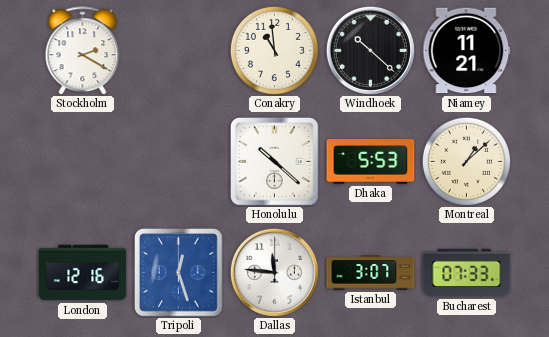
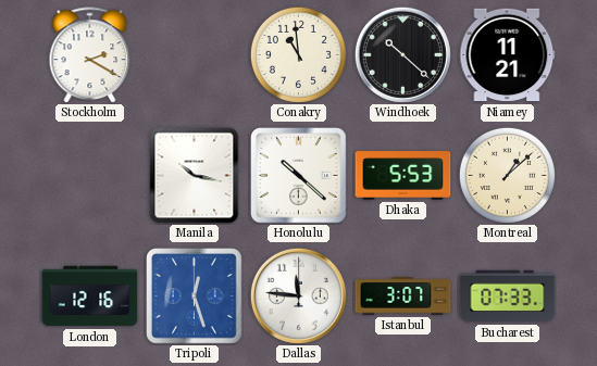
Manila: none -> 10:17
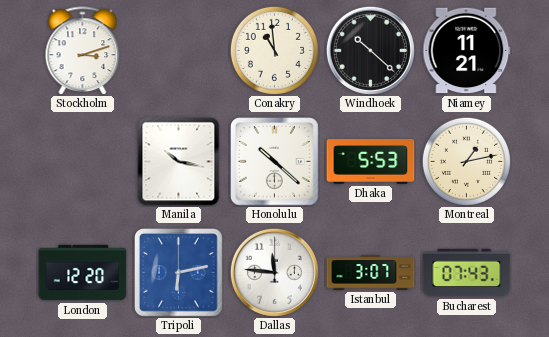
Stockholm: 2:20 -> 3:12
Montreal: 1:08 -> 1:13
London: 12:16 -> 12:20
Tripoli: 12:27 -> 6:13
Bucharest: 07:33 -> 07:43
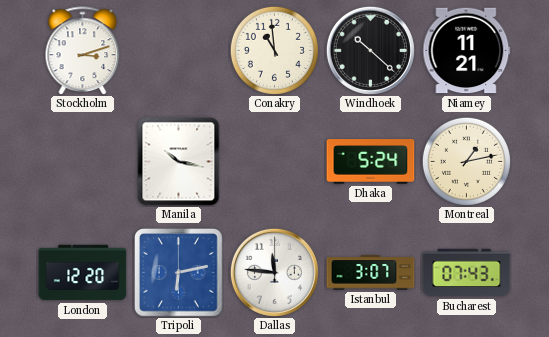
Honolulu: 10:22 -> none
Dhaka: 5:53 -> 5:24
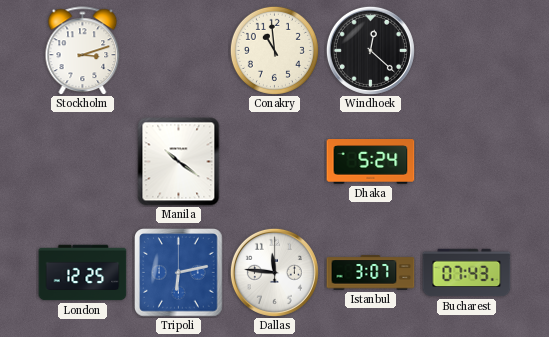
Windhoek: 10:22 -> 12:22
Niamey: 11:21 -> none
Manila: 10:17 -> 10:21
Montreal: 1:13 -> none
London: 12:20 -> 12:25
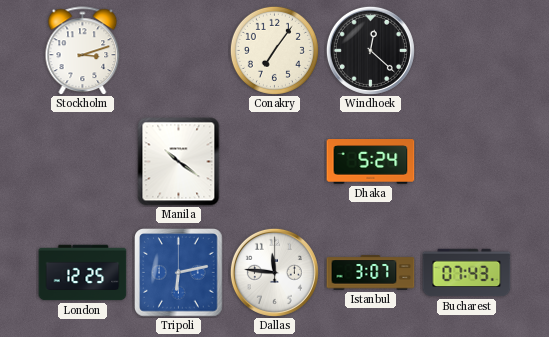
Conakry: 10:59 -> 7:06
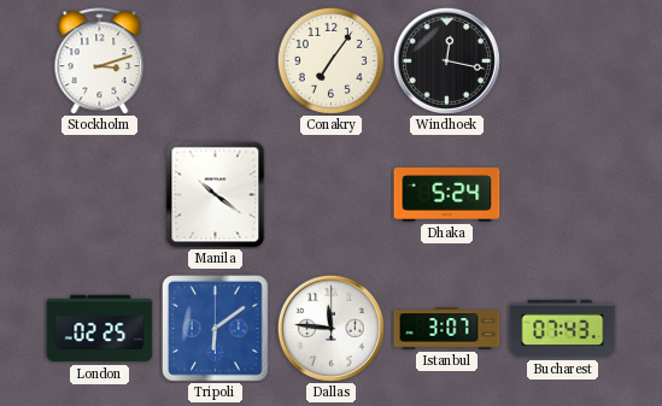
Windhoek: 12:22 -> 12:17
London: 12:25 -> 02:25
Tripoli: 6:13 -> 6:09
